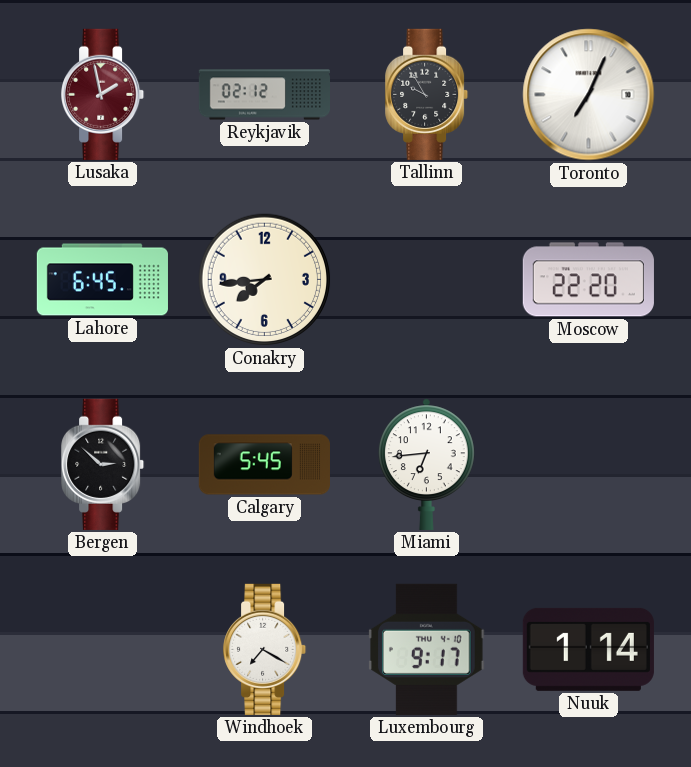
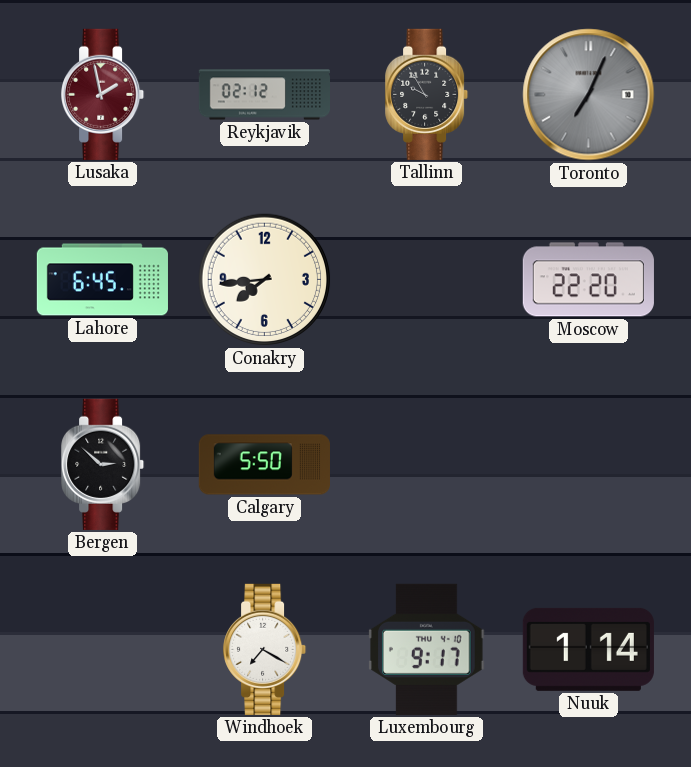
Toronto dial: white -> grey
Calgary: 5:45 -> 5:50
Miami: 6:44 -> none
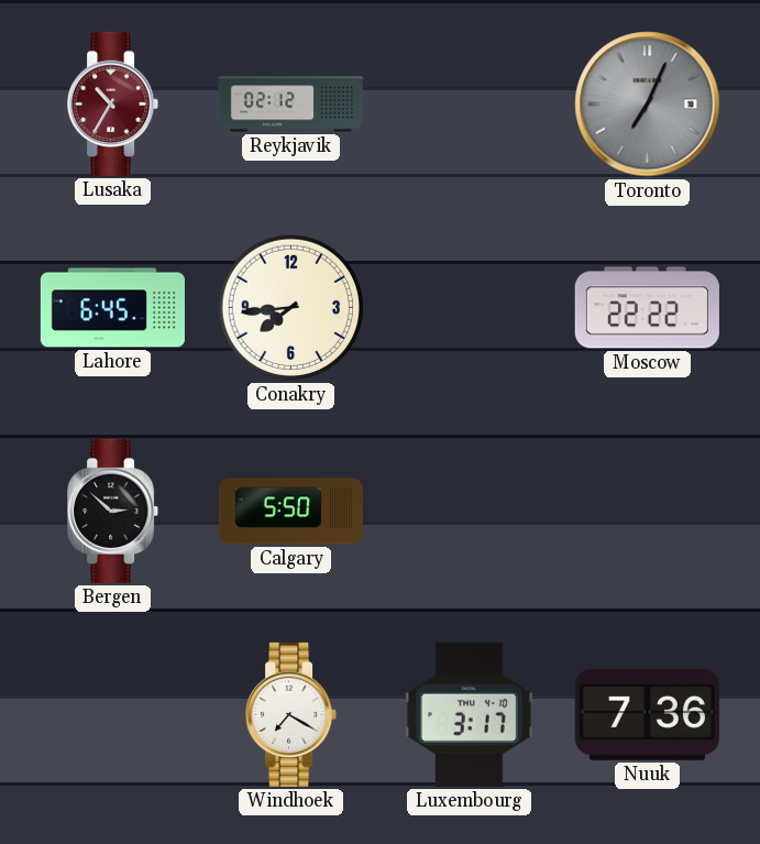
Lusaka: 1:58 -> 10:35
Tallinn: 9:55 -> none
Moscow: 22:20 -> 22:22
Luxembourg: 9:17 -> 3:17
Nuuk: 1:14 -> 7:36
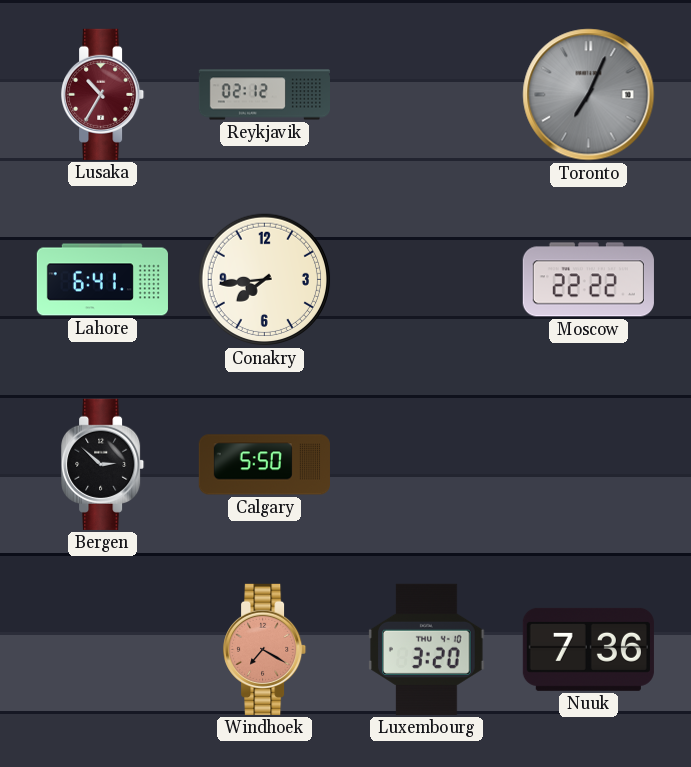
Lahore: 6:45 -> 6:41
Windhoek dial: white -> salmon
Luxembourg: 3:17 -> 3:20
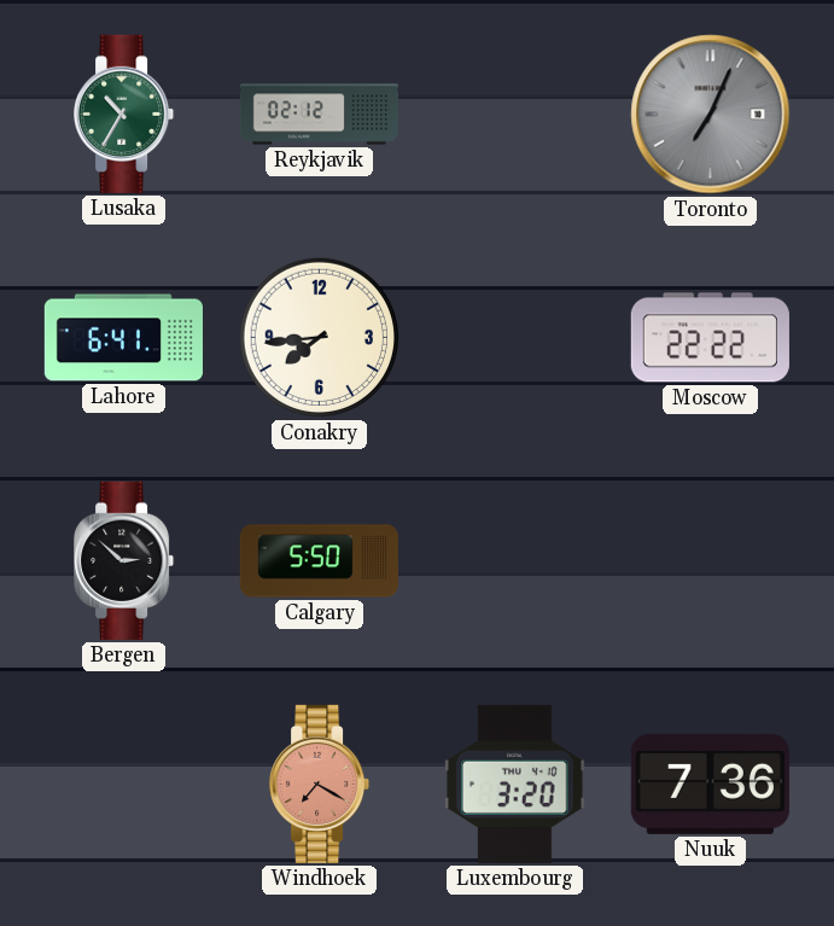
Lusaka dial: burgundy -> green
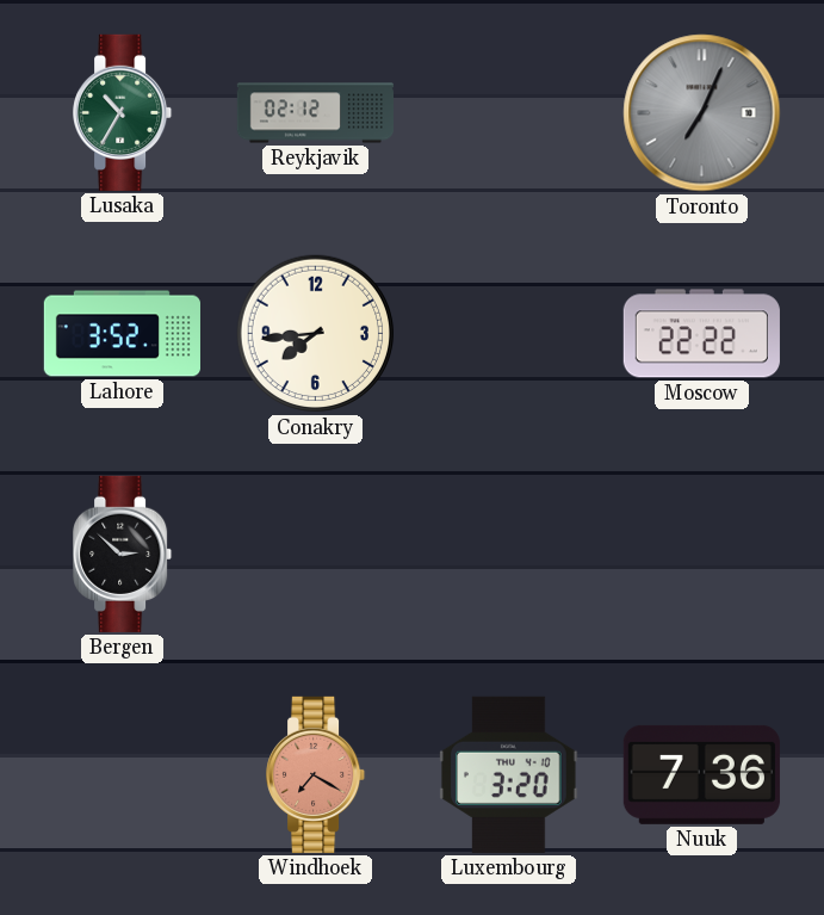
Lahore: 6:41 -> 3:52
Calgary: 5:50 -> none
